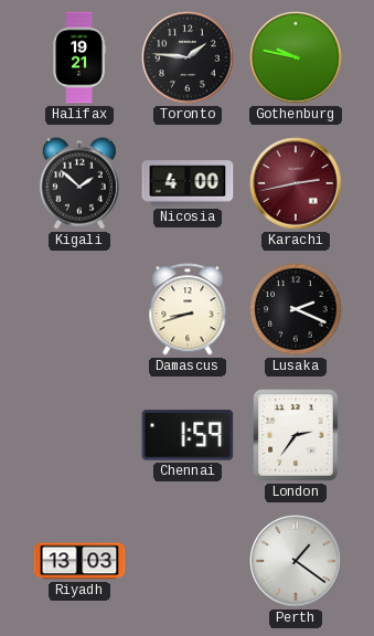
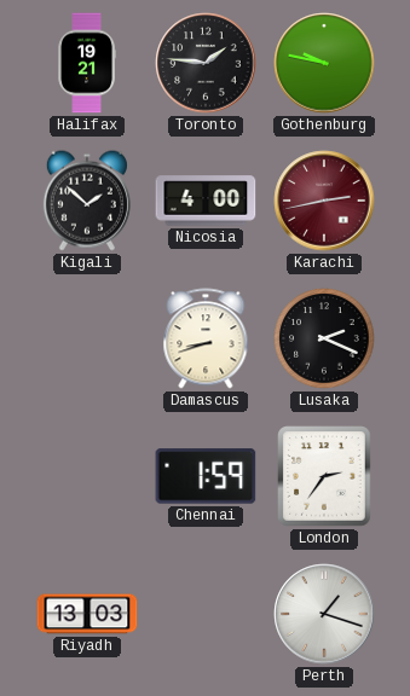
Perth: 1:21 -> 1:18
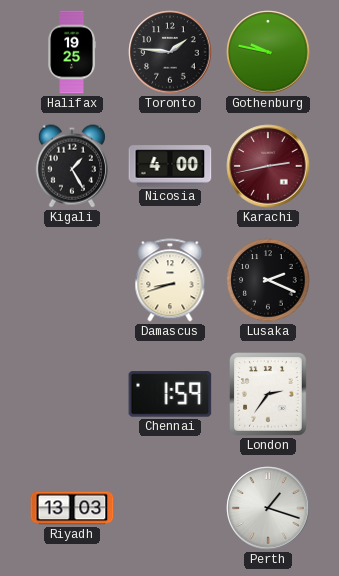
Halifax: 19:21 -> 19:25
Kigali: 1:52 -> 1:25
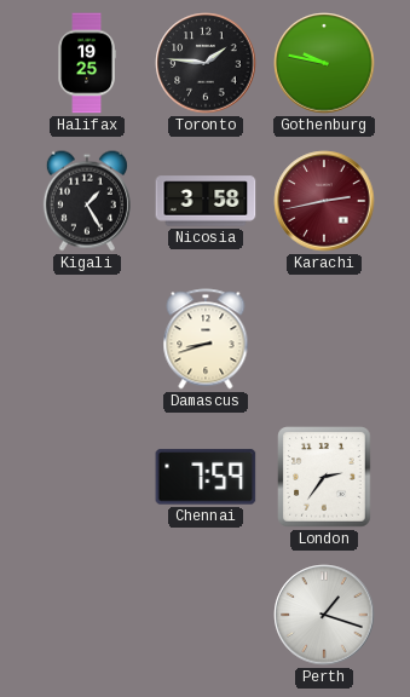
Nicosia: 4:00 -> 3:58
Lusaka: 2:19 -> none
Chennai: 1:59 -> 7:59
Riyadh: 13:03 -> none
